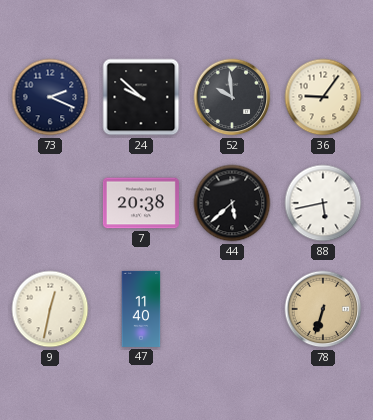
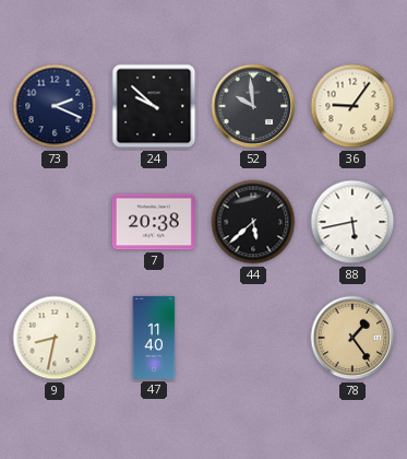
9: 12:32 -> 8:32
78: 6:33 -> 1:24
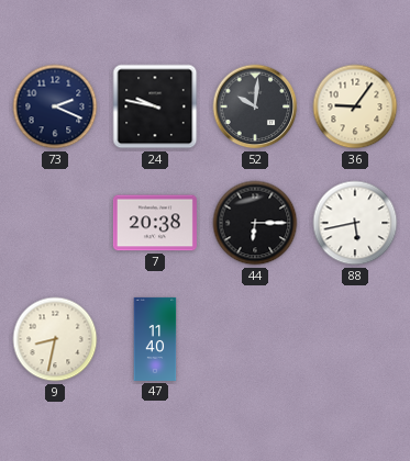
24: 9:52 -> 9:47
52: 9:59 -> 10:01
44: 5:38 -> 6:15
78: 1:24 -> none
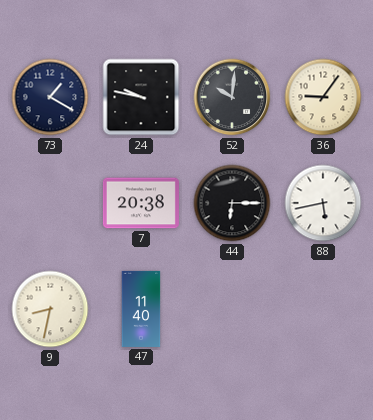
73: 2:19 -> 1:20
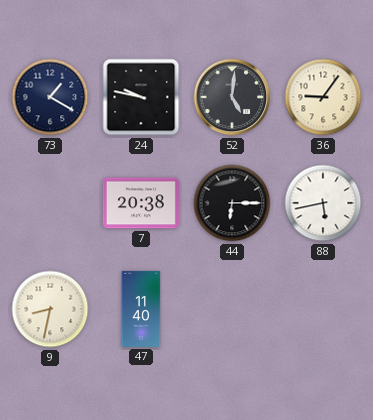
52: 10:01 -> 5:01
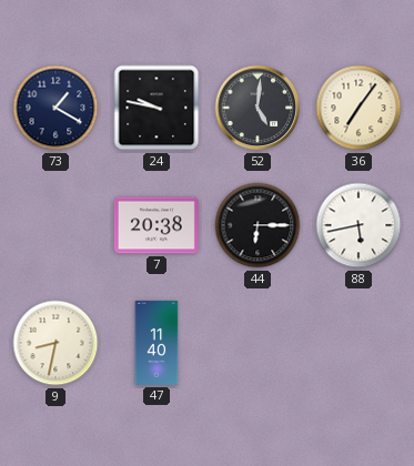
36: 9:06 -> 7:06
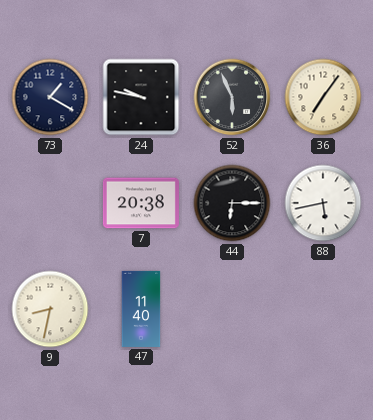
52: 5:01 -> 5:56
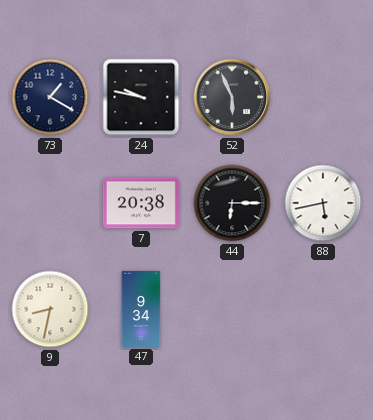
36: 7:06 -> none
47: 11:40 -> 9:34
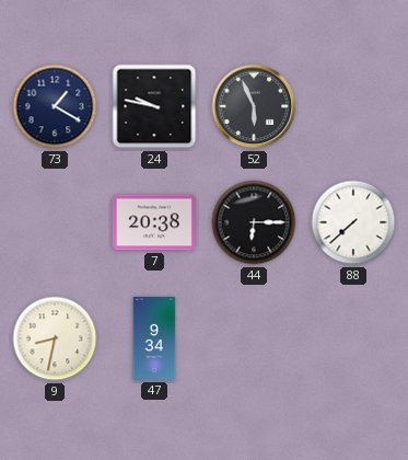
88: 5:43 -> 7:38
